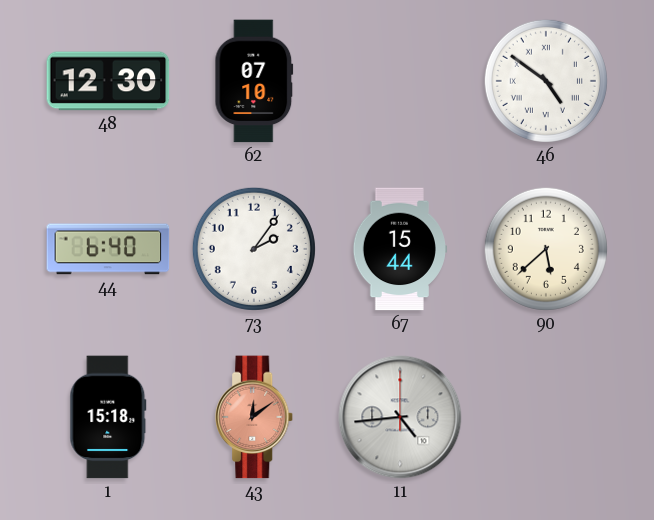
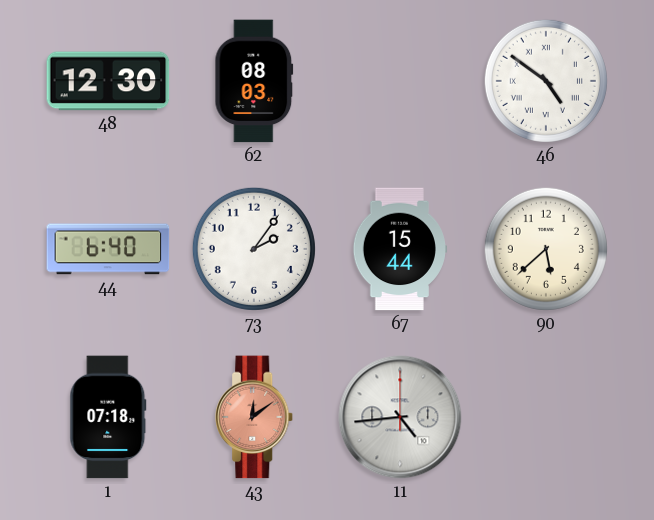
62: 07:10 -> 08:03
1: 15:18 -> 07:18
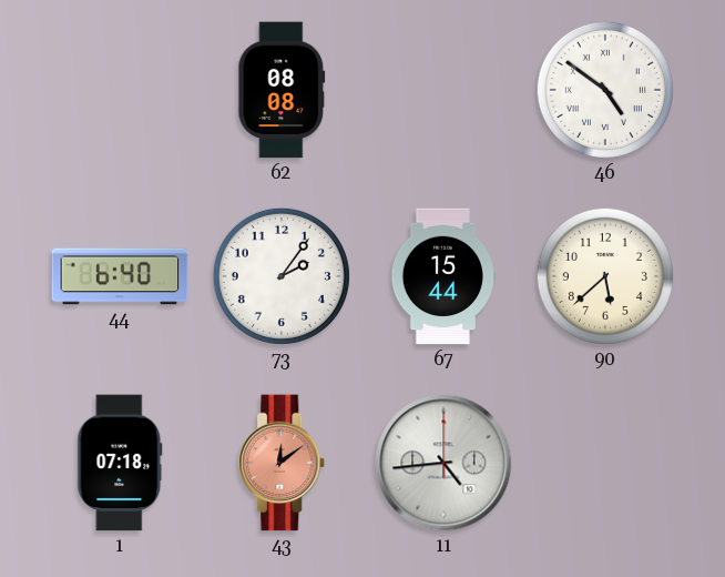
48: 12:30 -> none
62: 08:03 -> 08:08
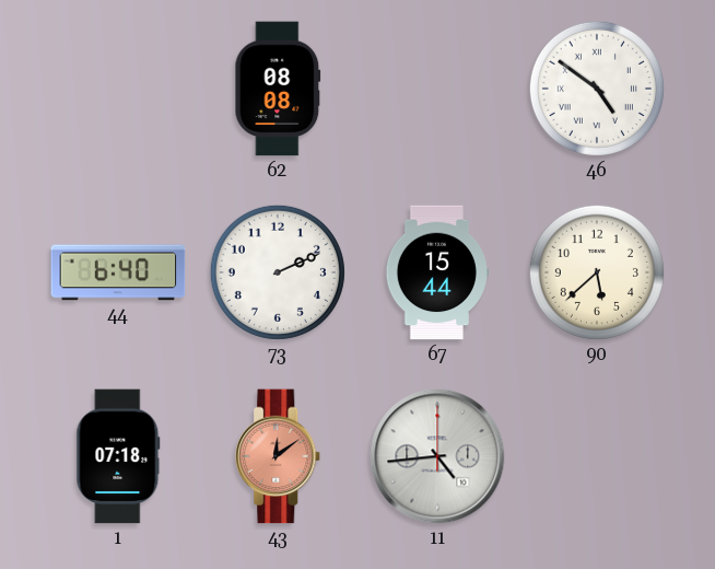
73: 2:06 -> 2:11
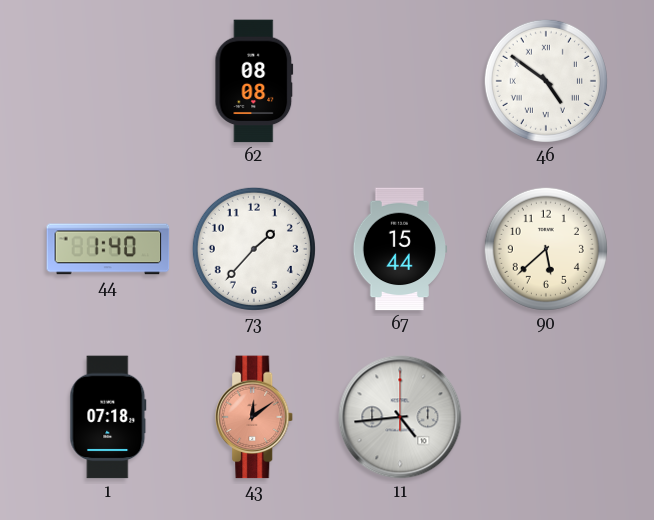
44: 6:40 -> 1:40
73: 2:11 -> 1:37
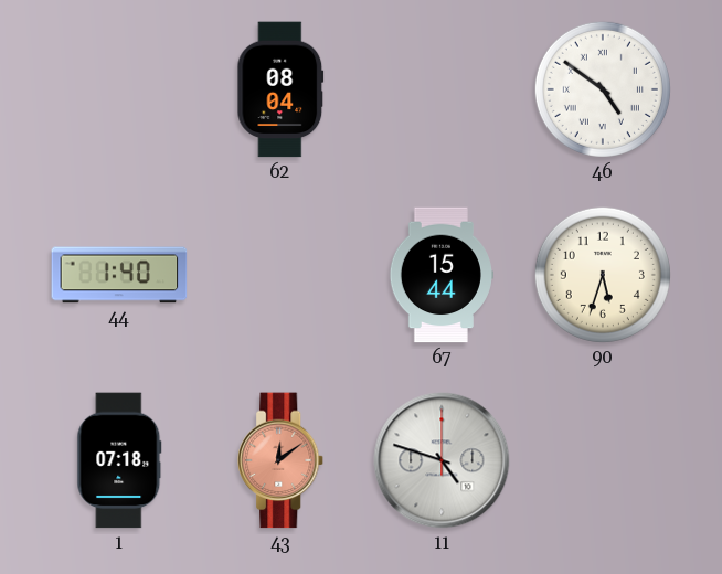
62: 08:08 -> 08:04
73: 1:37 -> none
90: 5:38 -> 5:33
11: 4:44 -> 4:48
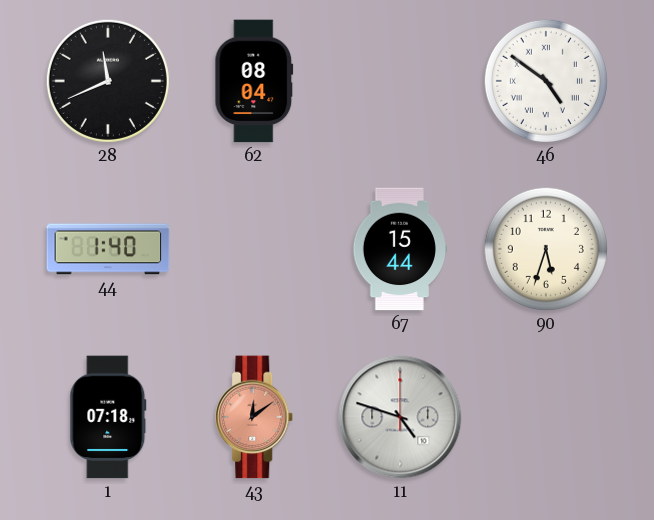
28: none -> 11:41
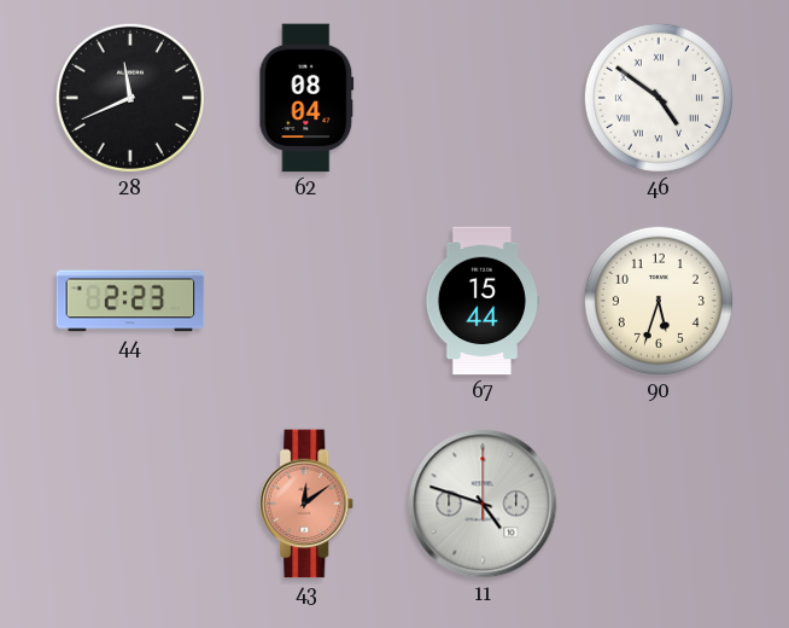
44: 1:40 -> 2:23
1: 07:18 -> none
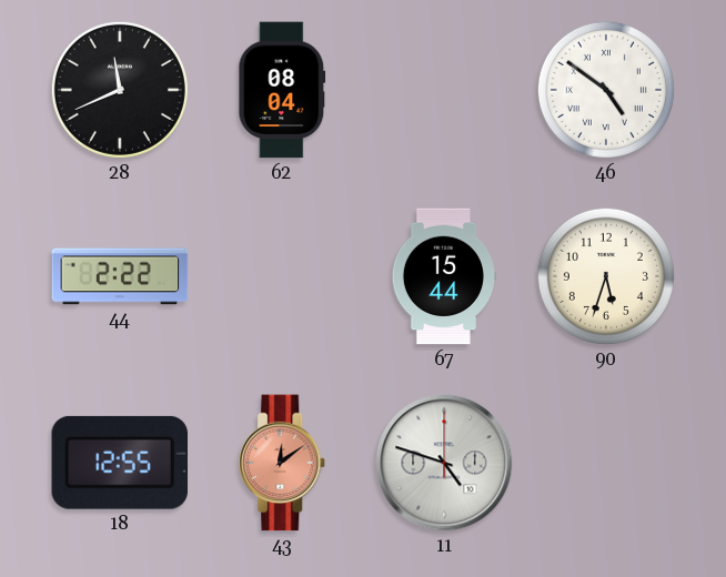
44: 2:23 -> 2:22
18: none -> 12:55
